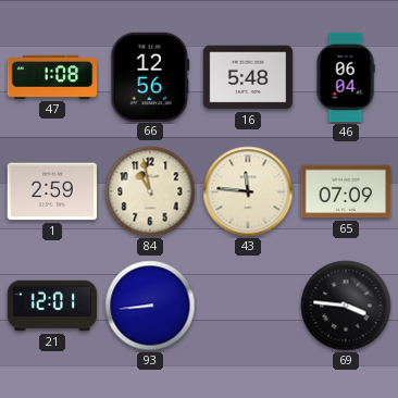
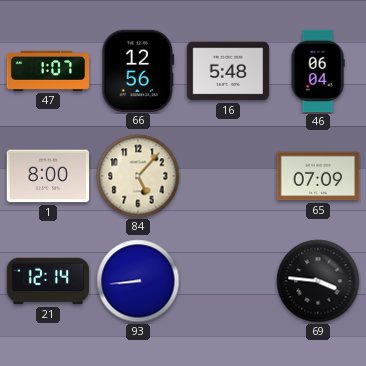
47: 1:08 -> 1:07
1: 2:59 -> 8:00
84: 10:58 -> 5:07
43: 11:46 -> none
21: 12:01 -> 12:14
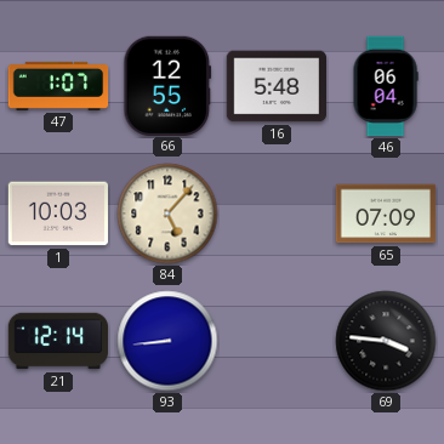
66: 12:56 -> 12:55
1: 8:00 -> 10:03
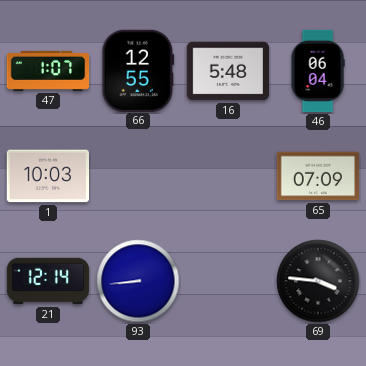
84: 5:07 -> none
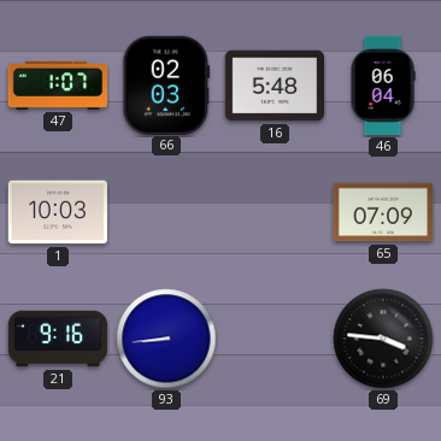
66: 12:55 -> 02:03
21: 12:14 -> 9:16
